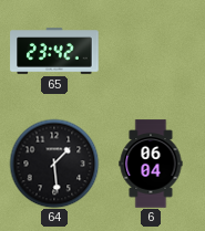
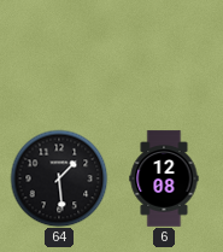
65: 23:42 -> none
6: 06:04 -> 12:08
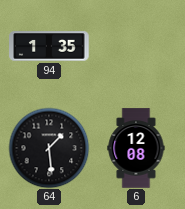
94: none -> 1:35
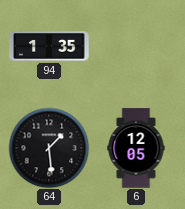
6: 12:08 -> 12:05
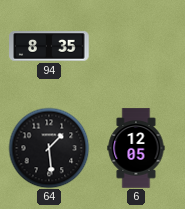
94: 1:35 -> 8:35
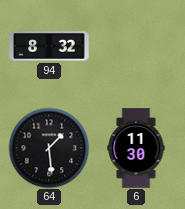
94: 8:35 -> 8:32
6: 12:05 -> 11:30
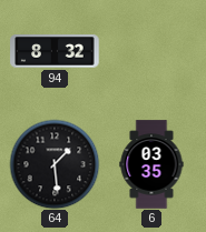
6: 11:30 -> 03:35
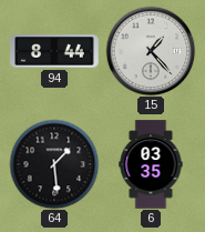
94: 8:32 -> 8:44
15: none -> 1:23
